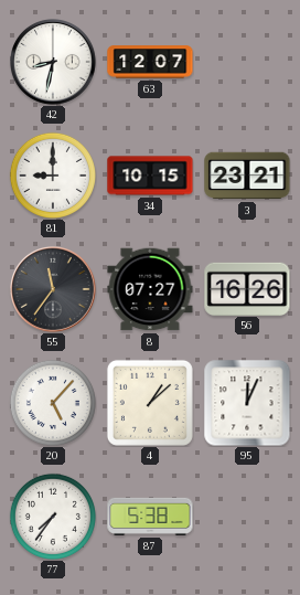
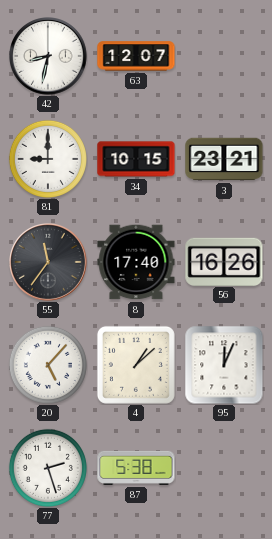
8: 07:27 -> 17:40
77: 7:36 -> 2:27
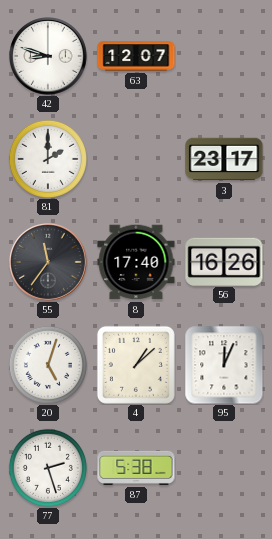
42: 8:32 -> 8:48
81: 9:00 -> 2:00
34: 10:15 -> none
3: 23:21 -> 23:17
20: 5:07 -> 5:03
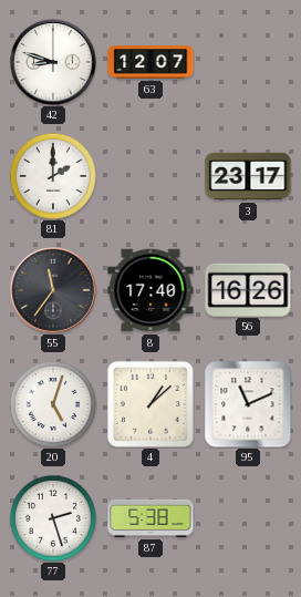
95: 12:04 -> 11:11
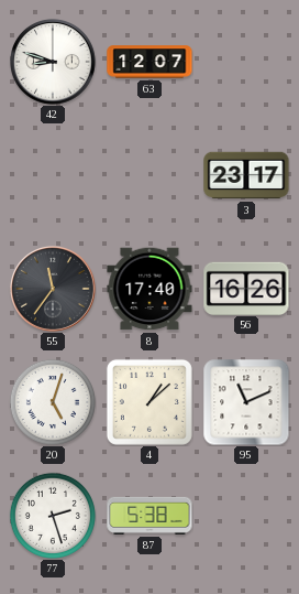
81: 2:00 -> none
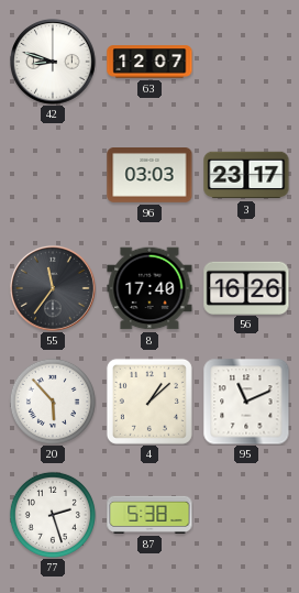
96: none -> 03:03
20: 5:03 -> 5:53
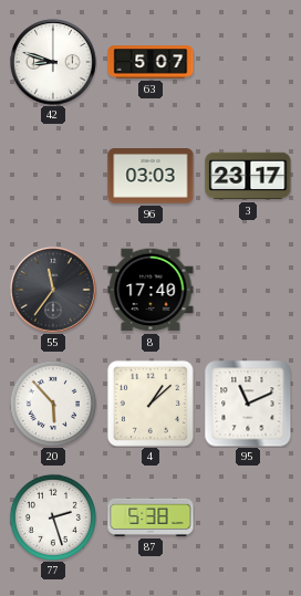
63: 12:07 -> 5:07
56: 16:26 -> none
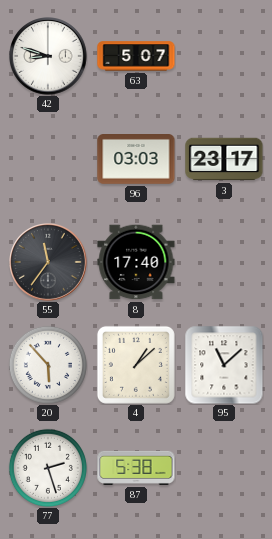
95: 11:11 -> 11:08
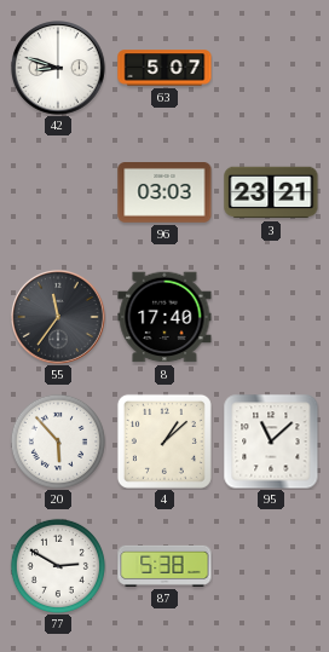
3: 23:17 -> 23:21
77: 2:27 -> 2:50
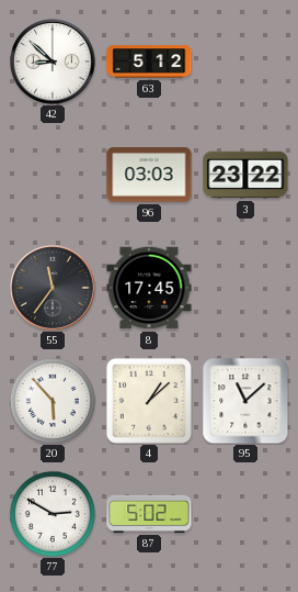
42: 8:48 -> 8:52
63: 5:07 -> 5:12
3: 23:21 -> 23:22
8: 17:40 -> 17:45
87: 5:38 -> 5:02
